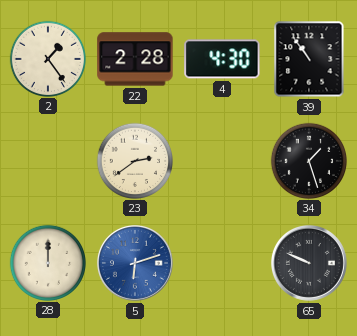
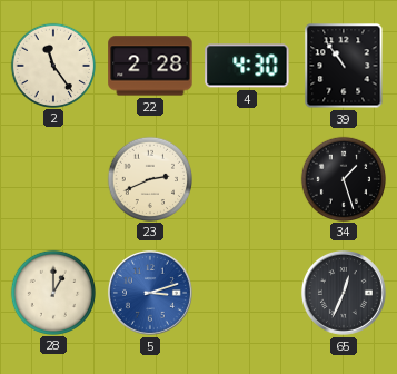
2: 1:24 -> 11:24
23: 2:39 -> 2:41
28: 12:00 -> 1:00
5: 6:12 -> 3:12
65: 9:49 -> 12:34
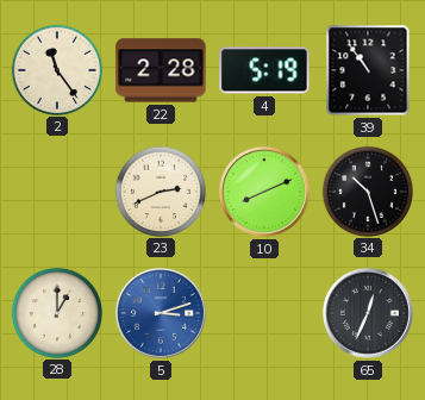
4: 4:30 -> 5:19
10: none -> 8:11
34: 1:27 -> 10:27
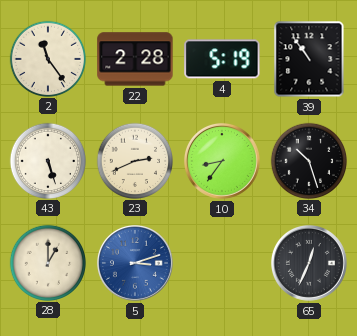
43: none -> 5:27
10: 8:11 -> 8:36
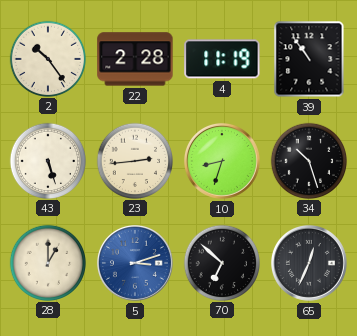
2: 11:24 -> 10:24
4: 5:19 -> 11:19
23: 2:41 -> 2:44
10: 8:36 -> 8:33
70: none -> 6:52
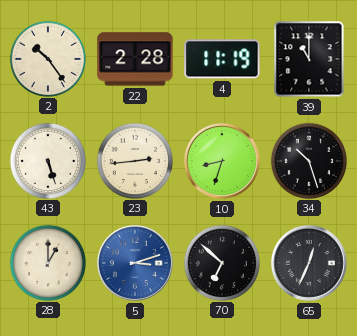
39: 10:54 -> 11:00
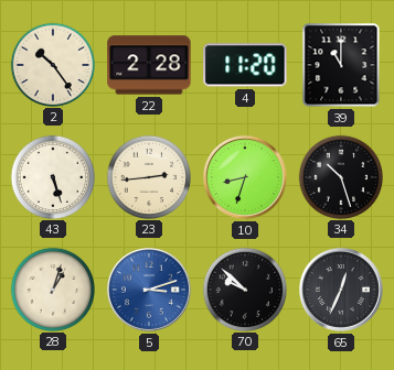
4: 11:19 -> 11:20
28: 1:00 -> 1:03
70: 6:52 -> 9:52
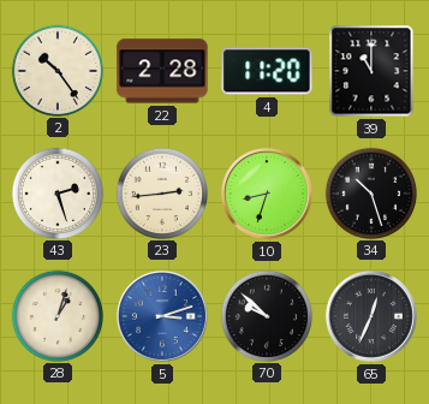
43: 5:27 -> 2:27
